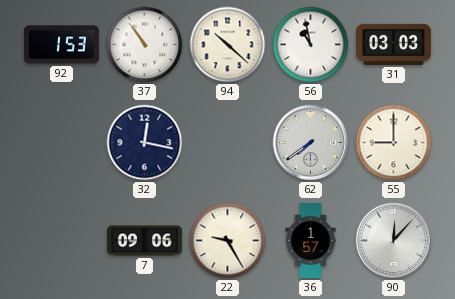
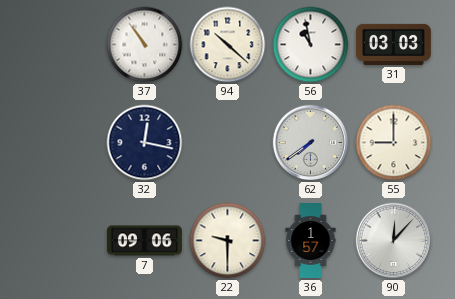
92: 1:53 -> none
22: 9:25 -> 9:30
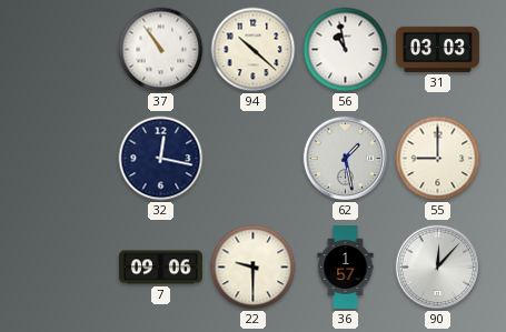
62: 7:39 -> 1:28
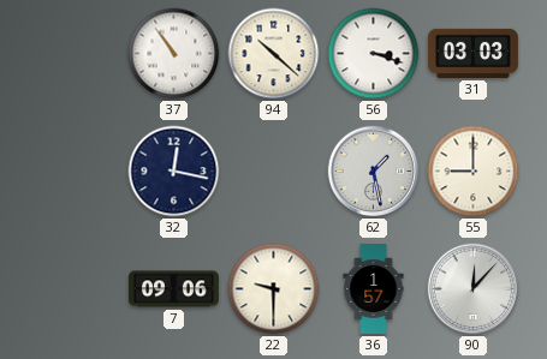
56: 10:58 -> 3:18
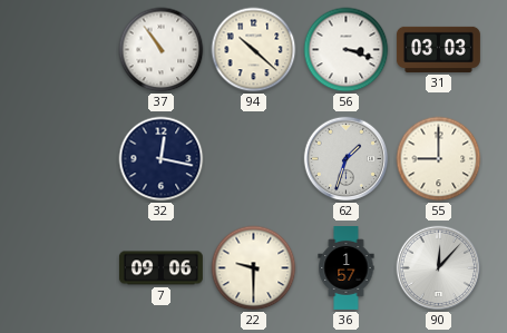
62: 1:28 -> 1:33
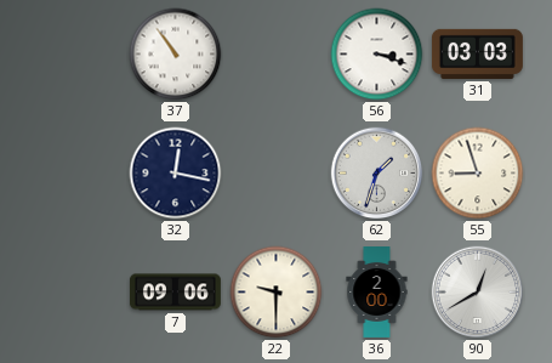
94: 10:22 -> none
55: 9:00 -> 8:57
36: 1:57 -> 2:00
90: 12:07 -> 12:40
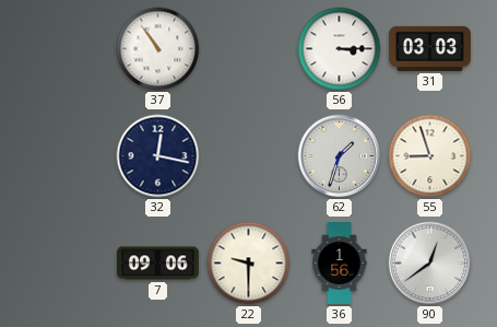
56: 3:18 -> 3:15
36: 2:00 -> 1:56
90: 12:40 -> 12:39
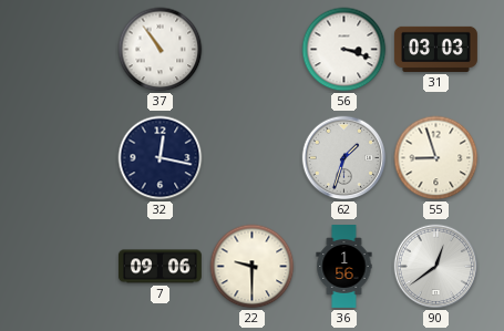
56: 3:15 -> 3:18
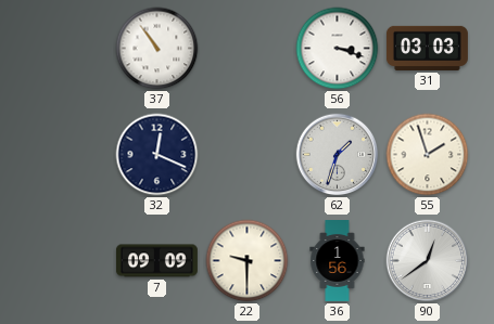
32: 12:17 -> 12:19
55: 8:57 -> 1:57
7: 09:06 -> 09:09
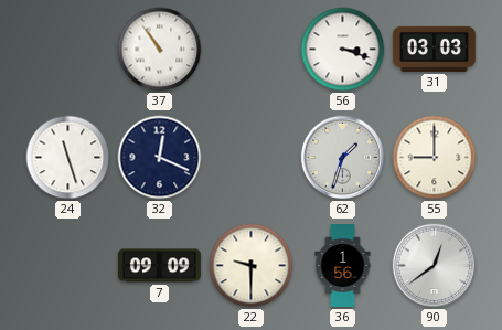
24: none -> 11:27
55: 1:57 -> 9:00
